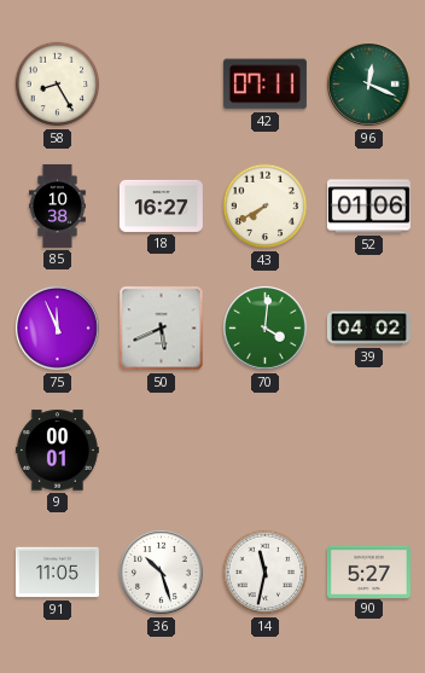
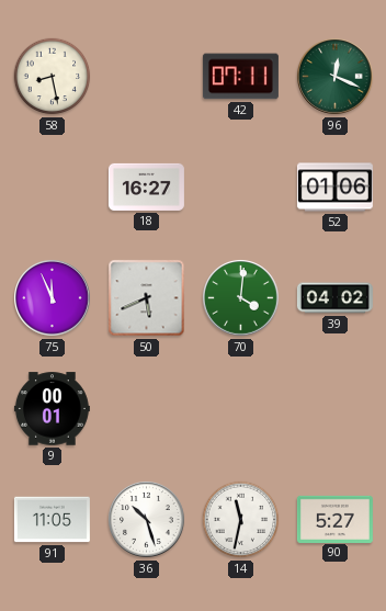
58: 8:25 -> 8:28
85: 10:38 -> none
43: 7:40 -> none
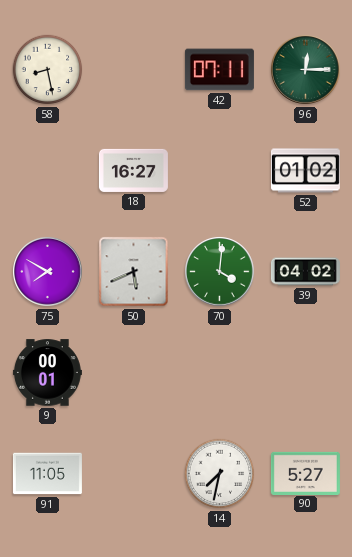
96: 12:19 -> 12:15
52: 01:06 -> 01:02
75: 11:56 -> 7:50
36: 10:27 -> none
14: 11:32 -> 7:32
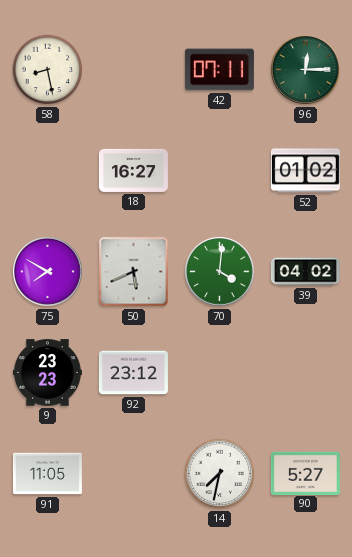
9: 00:01 -> 23:23
92: none -> 23:12
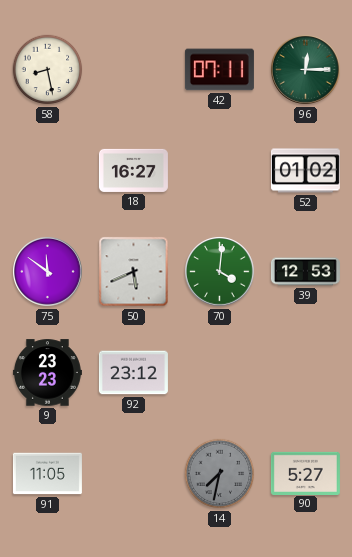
75: 7:50 -> 11:51
39: 04:02 -> 12:53
14 dial: white -> grey
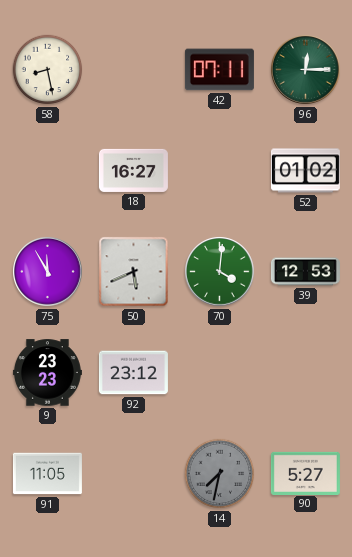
75: 11:51 -> 11:55
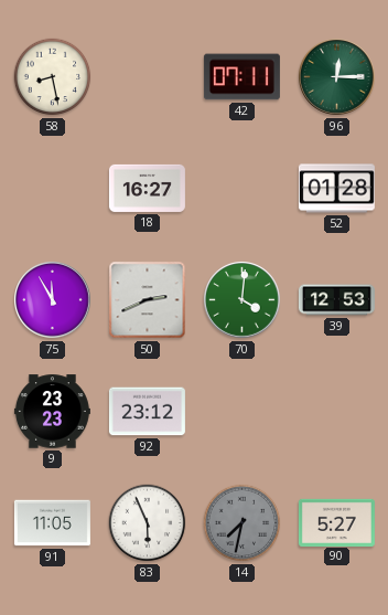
52: 01:02 -> 01:28
50: 5:41 -> 2:41
83: none -> 5:56
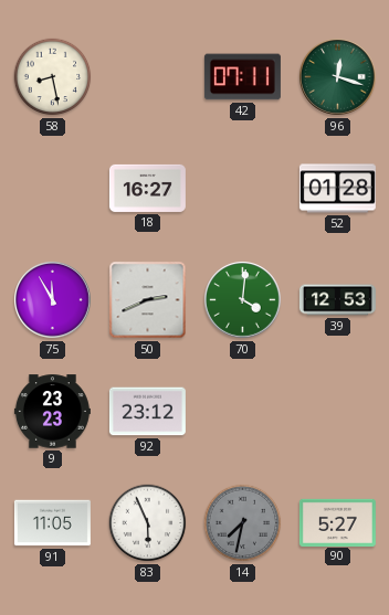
96: 12:15 -> 12:18
